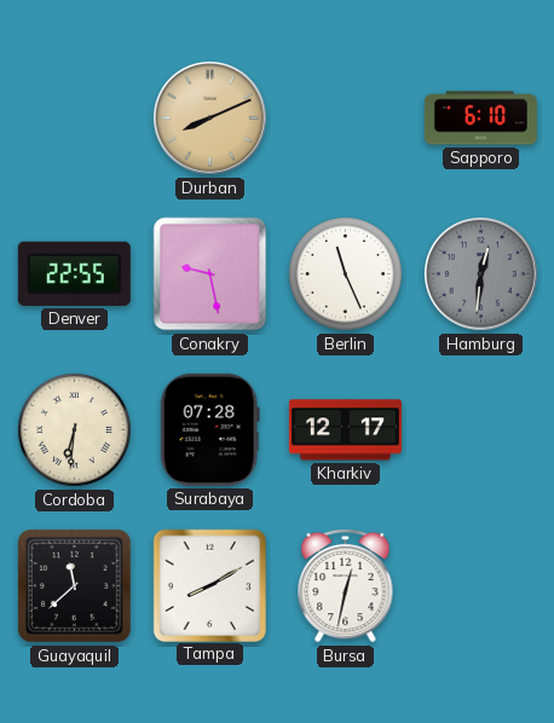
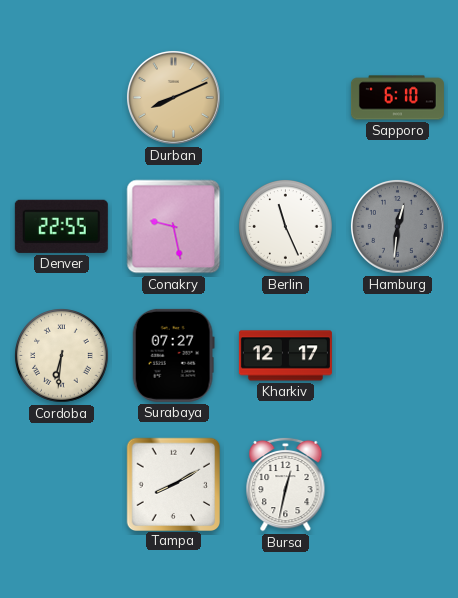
Surabaya: 07:28 -> 07:27
Guayaquil: 11:38 -> none
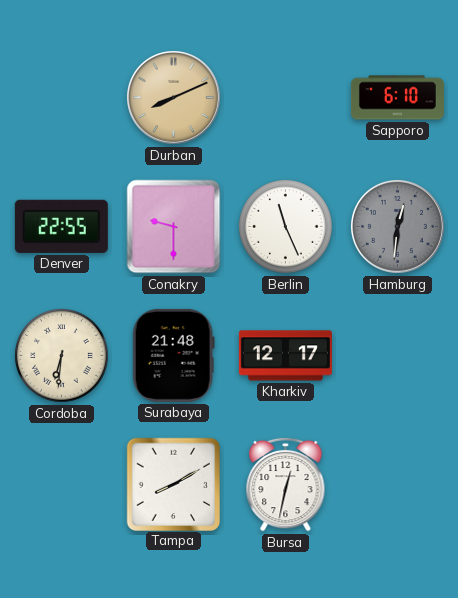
Conakry: 9:28 -> 9:30
Surabaya: 07:27 -> 21:48
